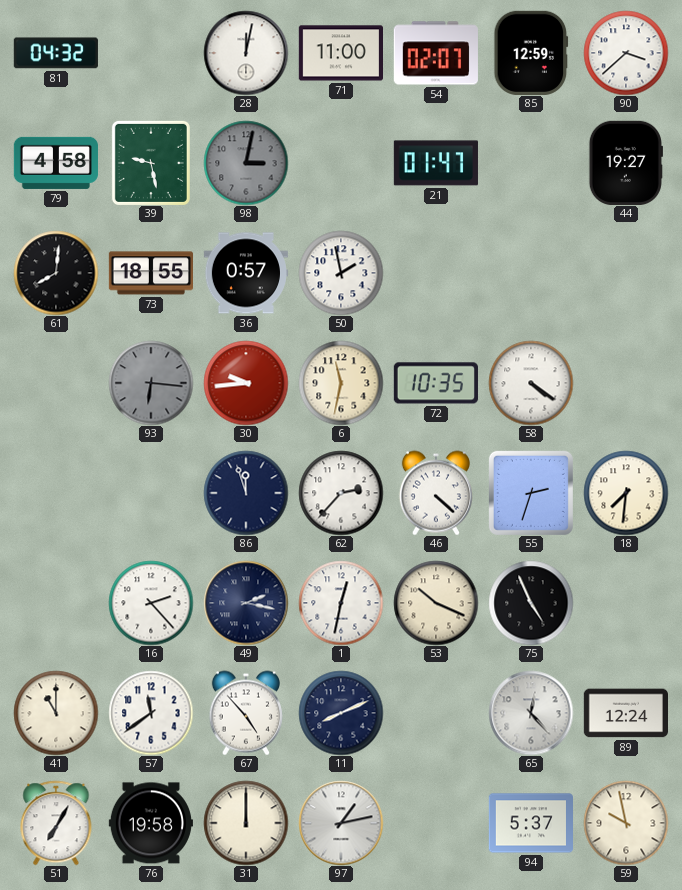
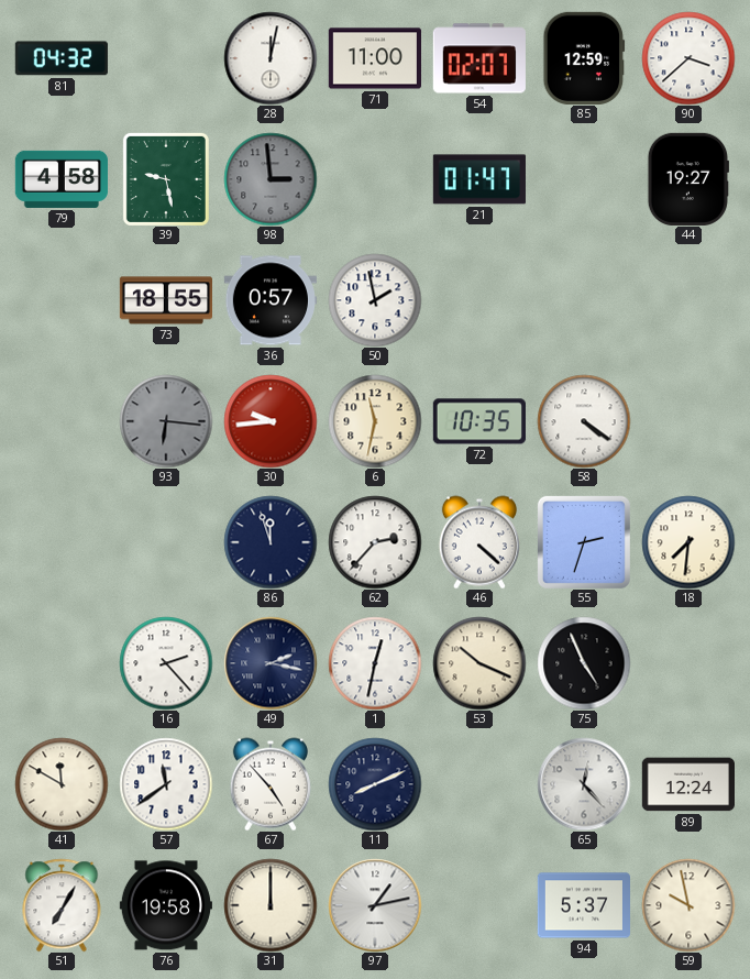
98: 3:02 -> 2:59
61: 8:01 -> none
41: 11:00 -> 11:50
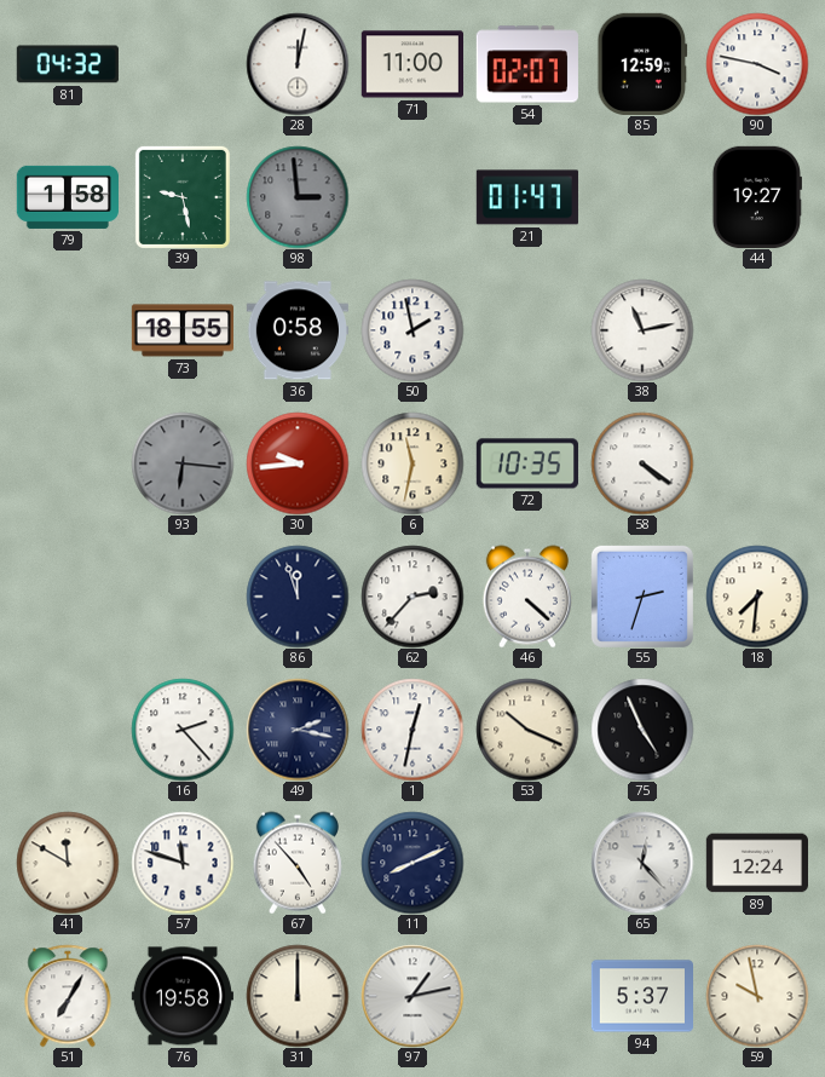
90: 3:38 -> 3:47
79: 4:58 -> 1:58
36: 0:57 -> 0:58
38: none -> 11:13
57: 11:39 -> 11:48
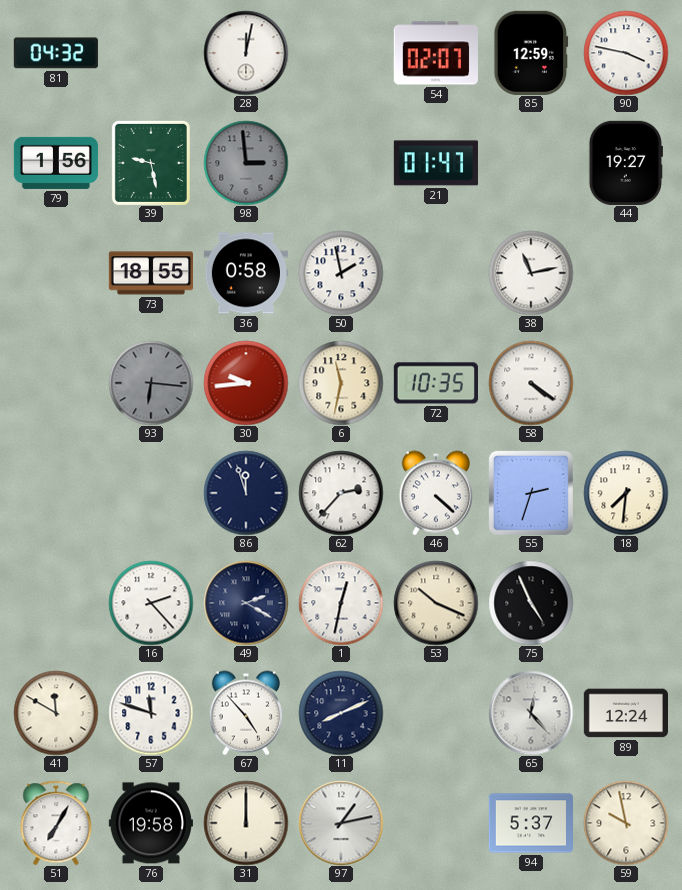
71: 11:00 -> none
79: 1:58 -> 1:56
49: 2:17 -> 2:20
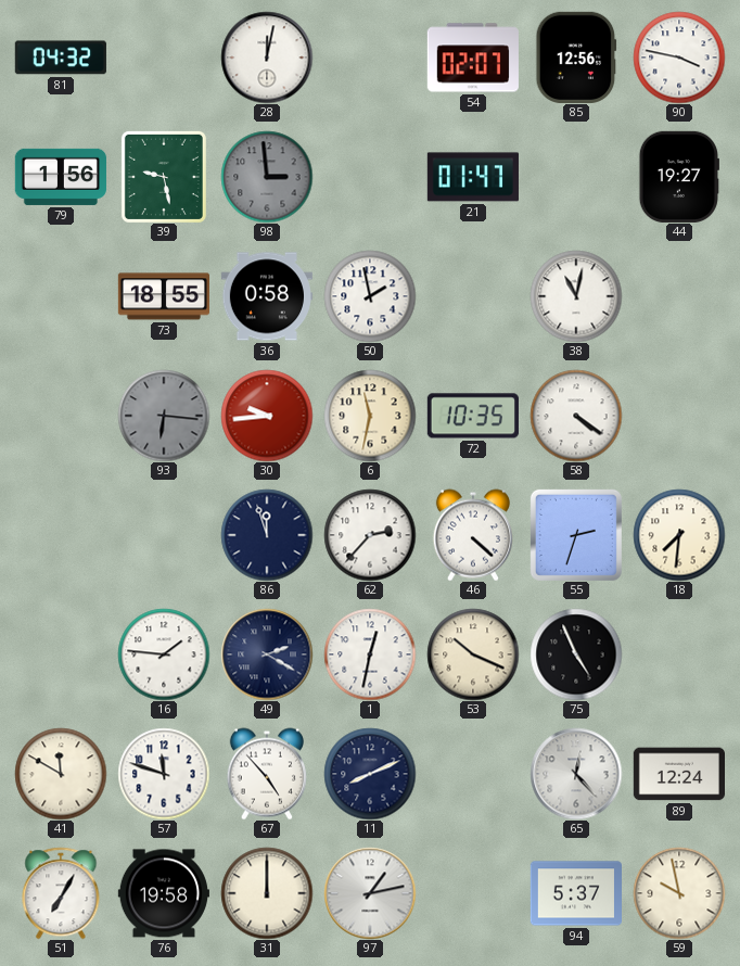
85: 12:59 -> 12:56
38: 11:13 -> 11:02
16: 2:23 -> 1:46
